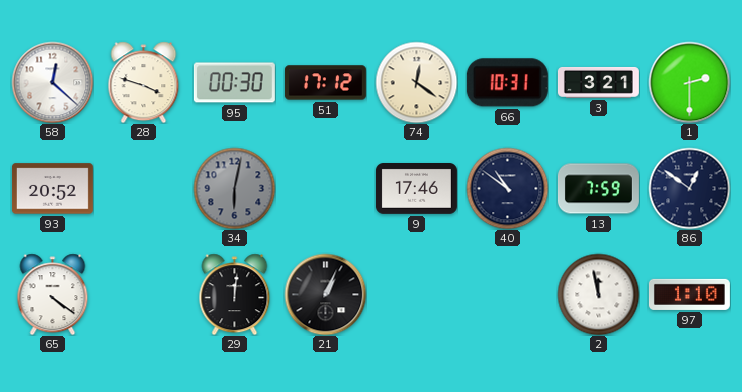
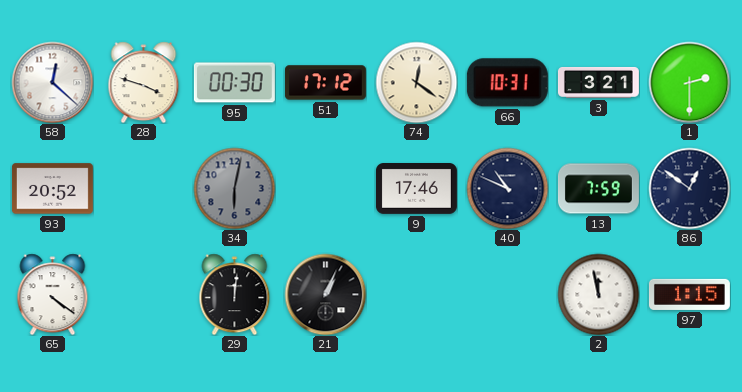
40: 10:51 -> 10:49
97: 1:10 -> 1:15
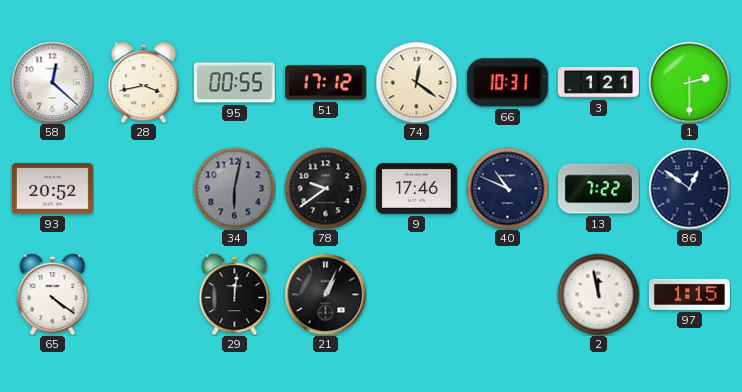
28: 3:48 -> 3:43
95: 00:30 -> 00:55
3: 3:21 -> 1:21
78: none -> 9:39
13: 7:59 -> 7:22
